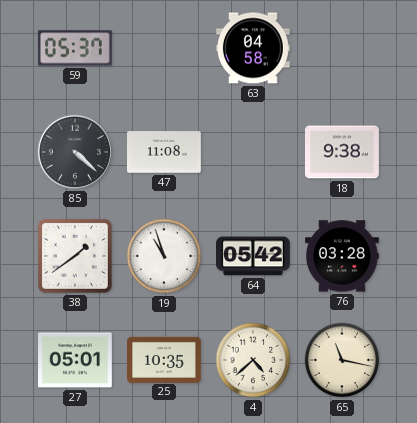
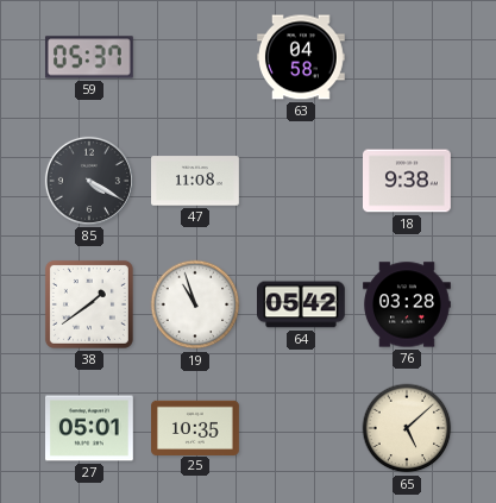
85: 4:22 -> 4:20
4: 4:38 -> none
65: 11:17 -> 5:08
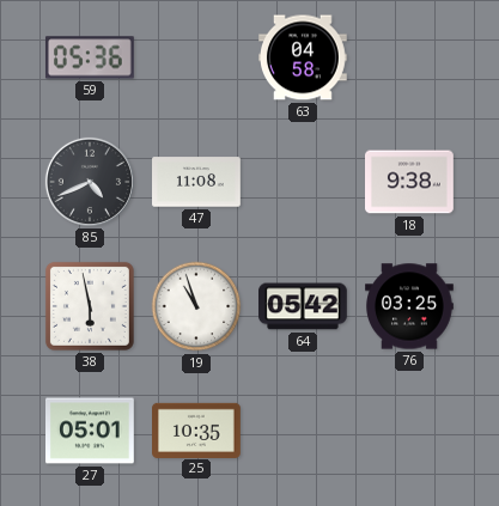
59: 05:37 -> 05:36
85: 4:20 -> 4:41
38: 1:39 -> 5:58
76: 03:28 -> 03:25
65: 5:08 -> none
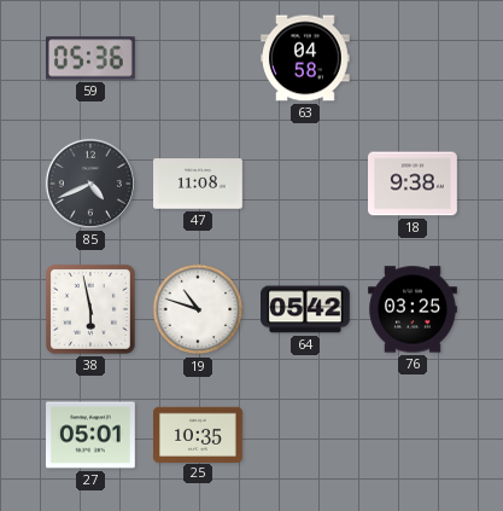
19: 10:57 -> 10:48
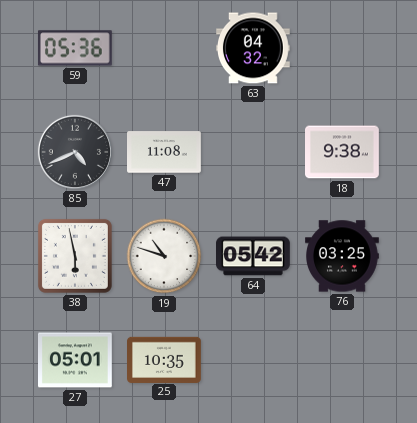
63: 04:58 -> 04:32
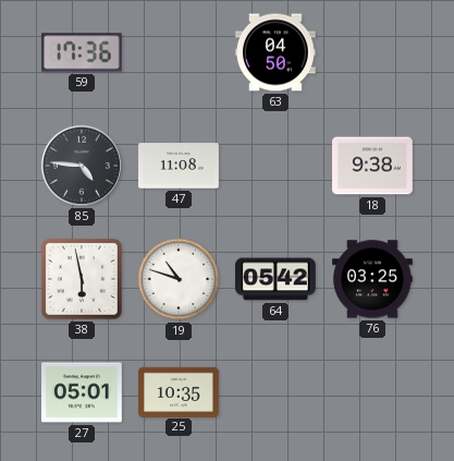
59: 05:36 -> 17:36
63: 04:32 -> 04:50
85: 4:41 -> 4:46
